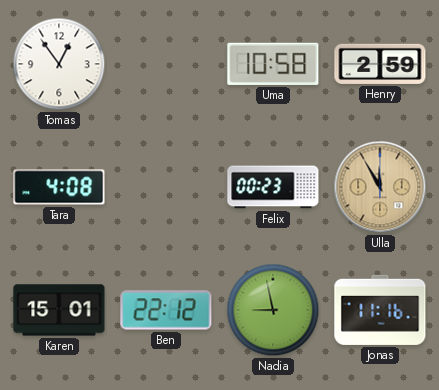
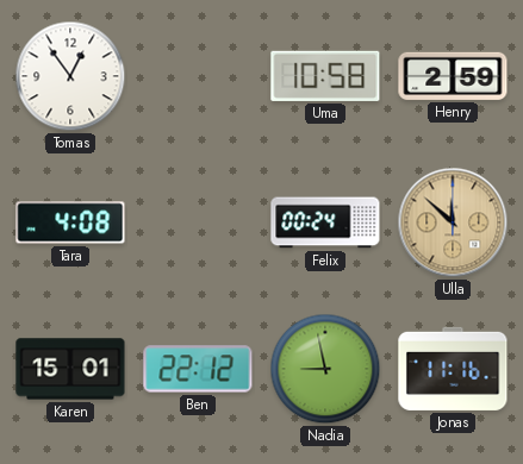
Felix: 00:23 -> 00:24
Ulla: 11:55 -> 11:52
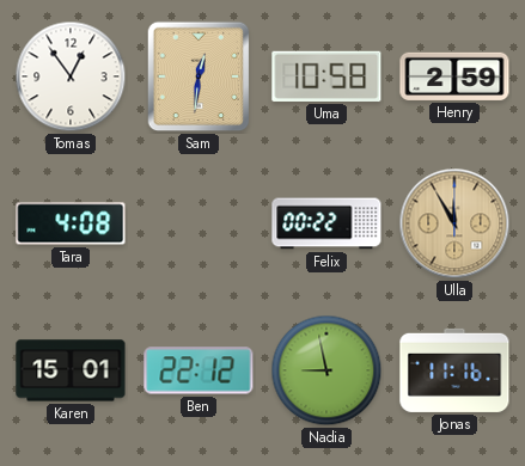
Sam: none -> 12:31
Felix: 00:24 -> 00:22
Ulla: 11:52 -> 11:55
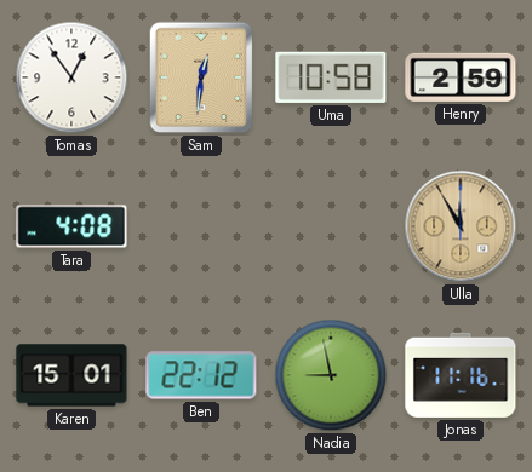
Felix: 00:22 -> none
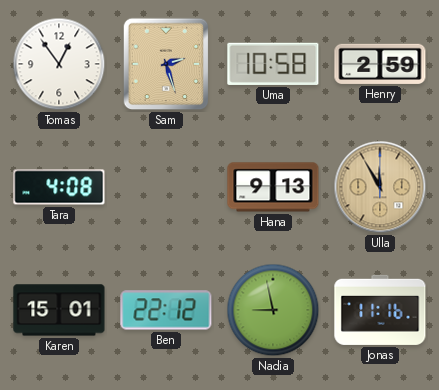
Sam: 12:31 -> 2:27
Hana: none -> 9:13
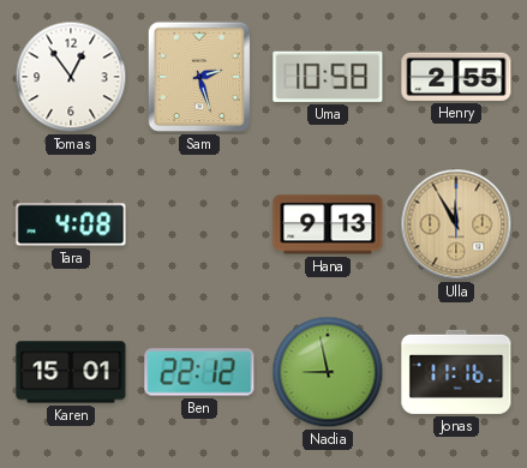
Henry: 2:59 -> 2:55
